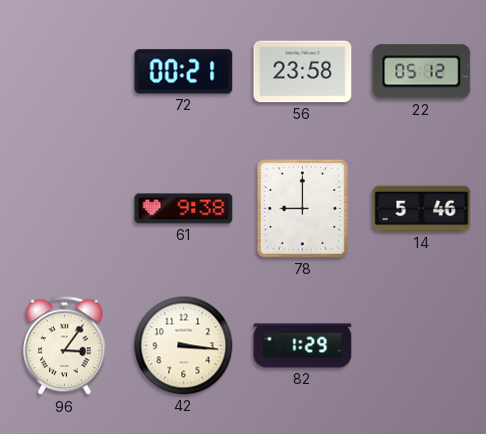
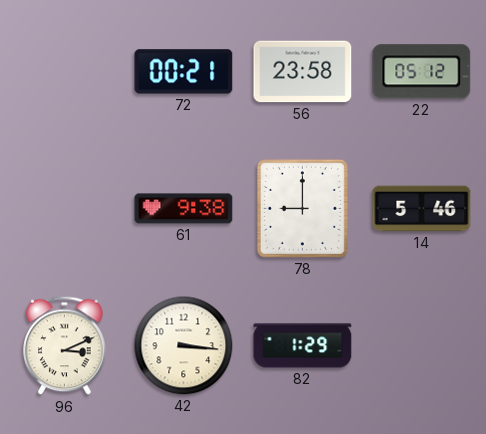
96: 3:06 -> 3:11
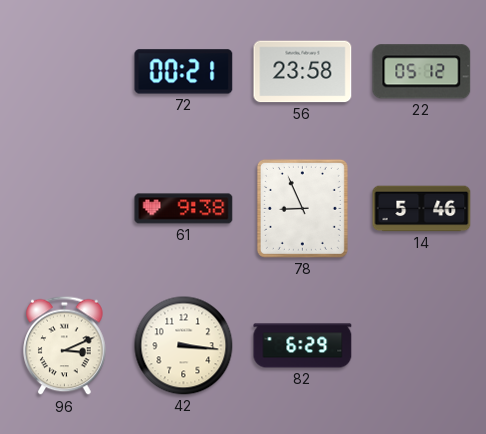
78: 9:00 -> 8:56
82: 1:29 -> 6:29
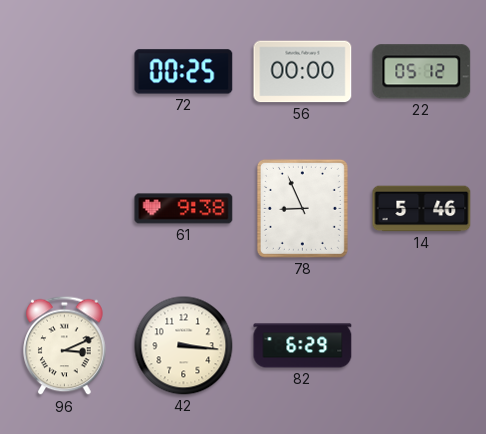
72: 00:21 -> 00:25
56: 23:58 -> 00:00
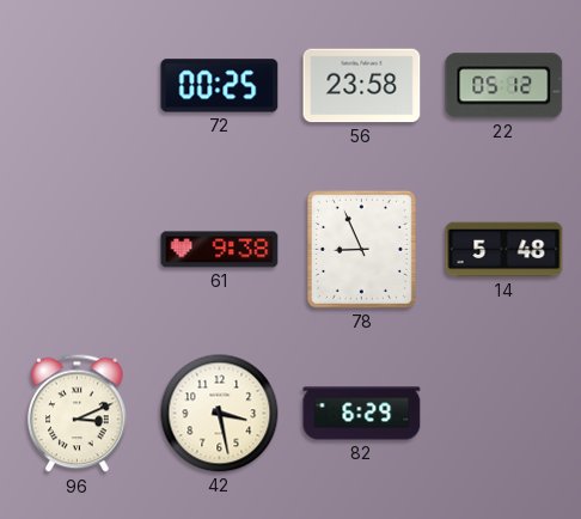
56: 00:00 -> 23:58
14: 5:46 -> 5:48
42: 3:16 -> 3:28
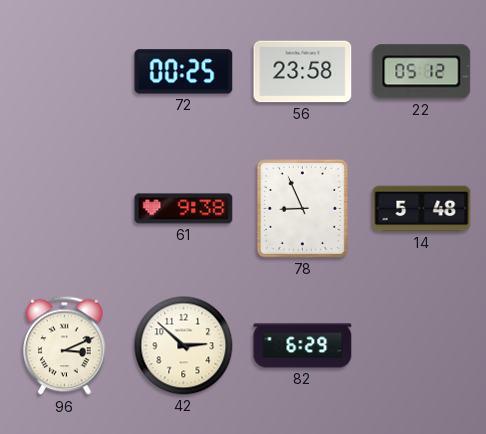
42: 3:28 -> 2:52
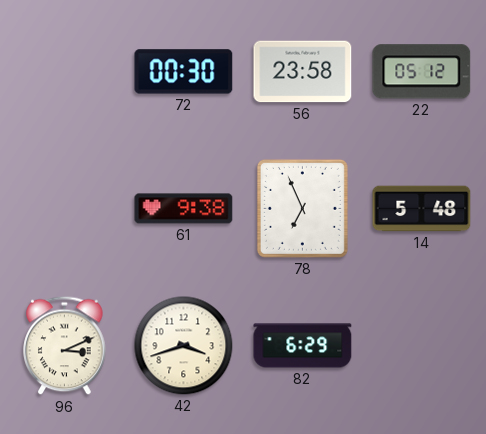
72: 00:25 -> 00:30
78: 8:56 -> 6:56
42: 2:52 -> 3:42
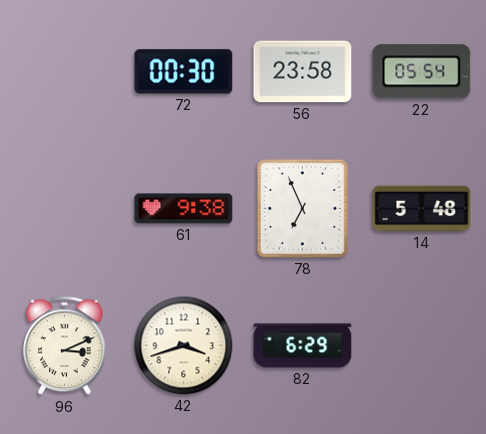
22: 05:12 -> 05:54
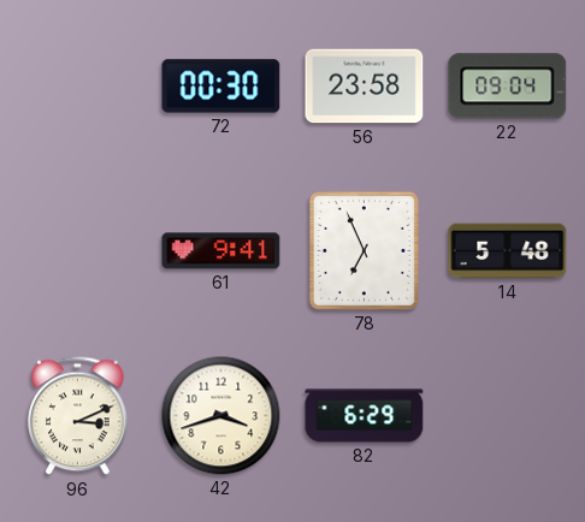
22: 05:54 -> 09:04
61: 9:38 -> 9:41
